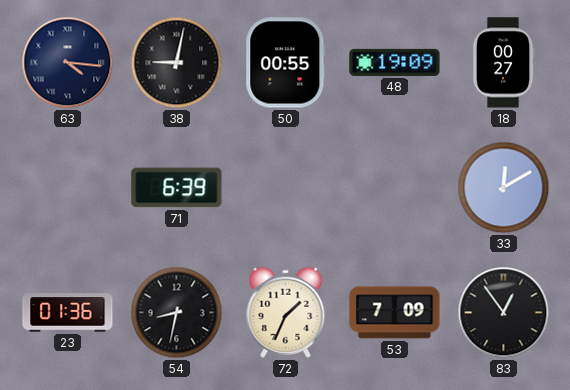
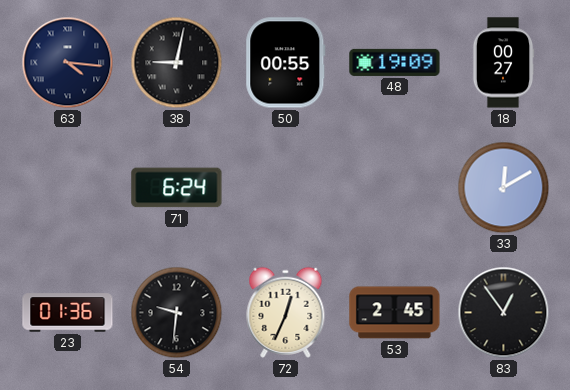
71: 6:39 -> 6:24
54: 8:32 -> 9:31
72: 1:34 -> 12:34
53: 7:09 -> 2:45
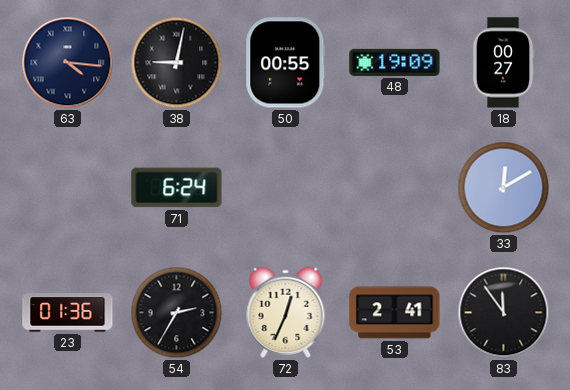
54: 9:31 -> 2:35
53: 2:45 -> 2:41
83: 12:54 -> 11:54
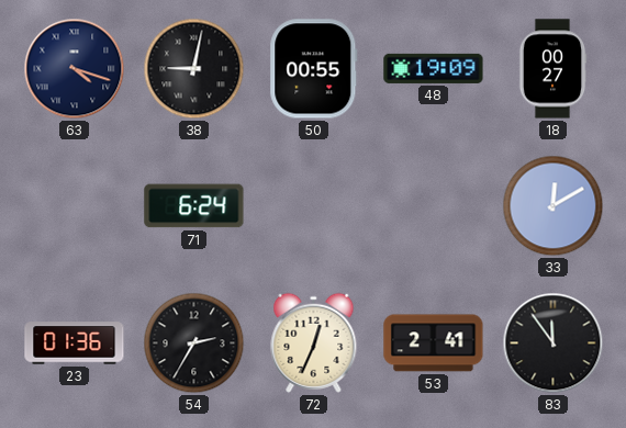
63: 4:16 -> 4:18
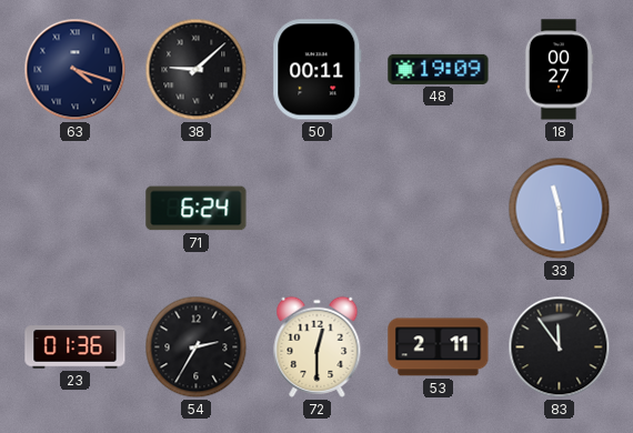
38: 9:02 -> 9:08
50: 00:55 -> 00:11
33: 12:10 -> 11:29
72: 12:34 -> 12:30
53: 2:41 -> 2:11
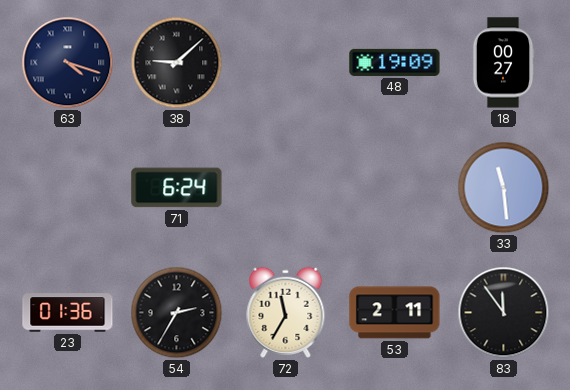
50: 00:11 -> none
72: 12:30 -> 11:35
